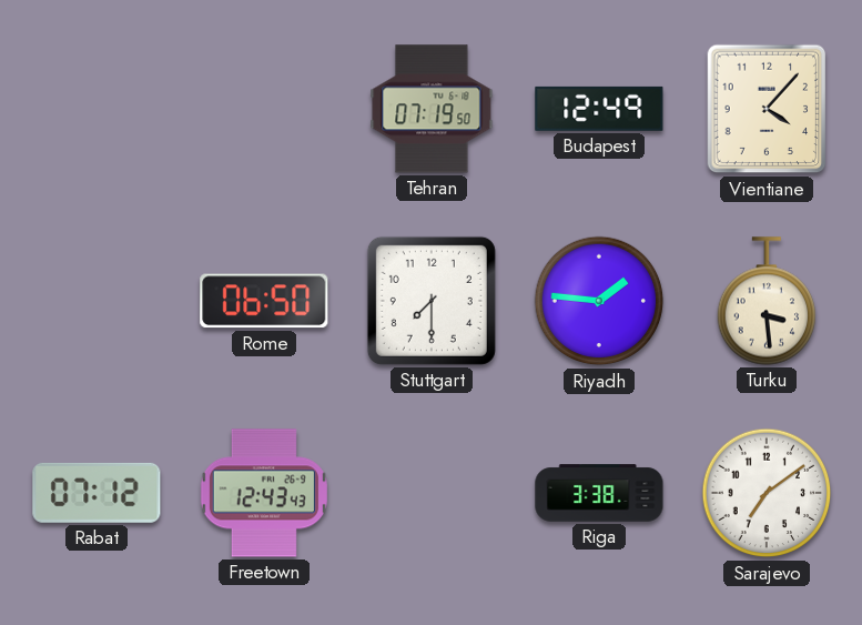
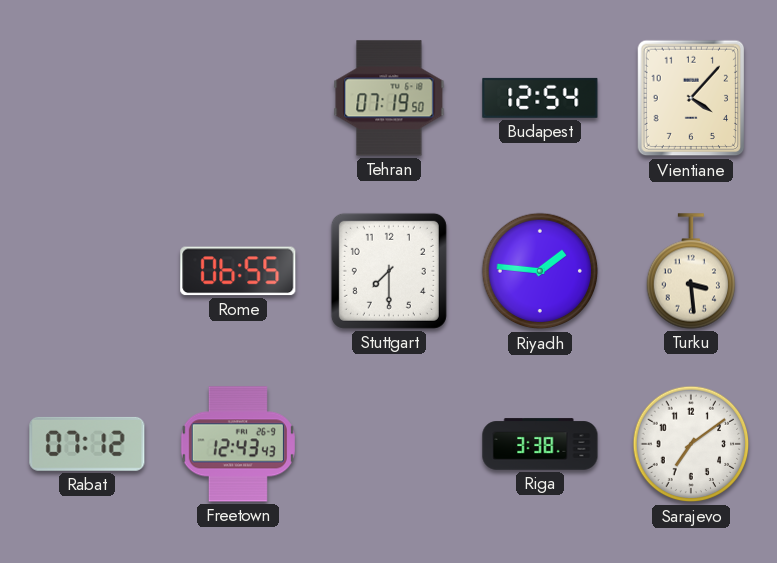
Budapest: 12:49 -> 12:54
Rome: 06:50 -> 06:55
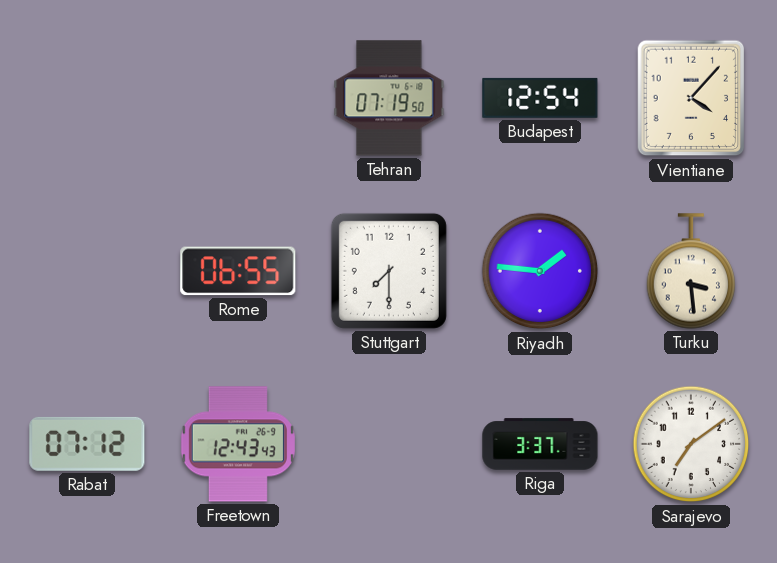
Riga: 3:38 -> 3:37
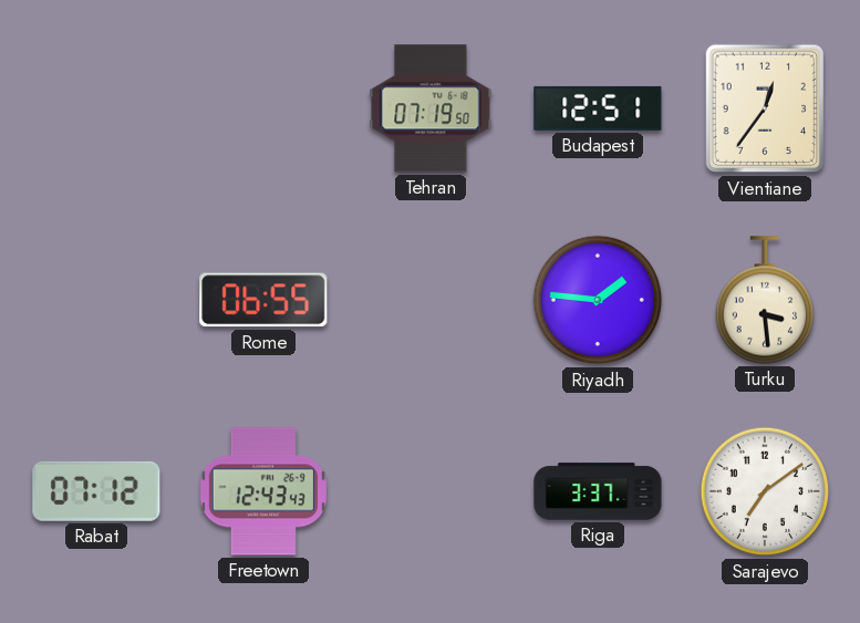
Budapest: 12:54 -> 12:51
Vientiane: 4:07 -> 12:36
Stuttgart: 7:30 -> none
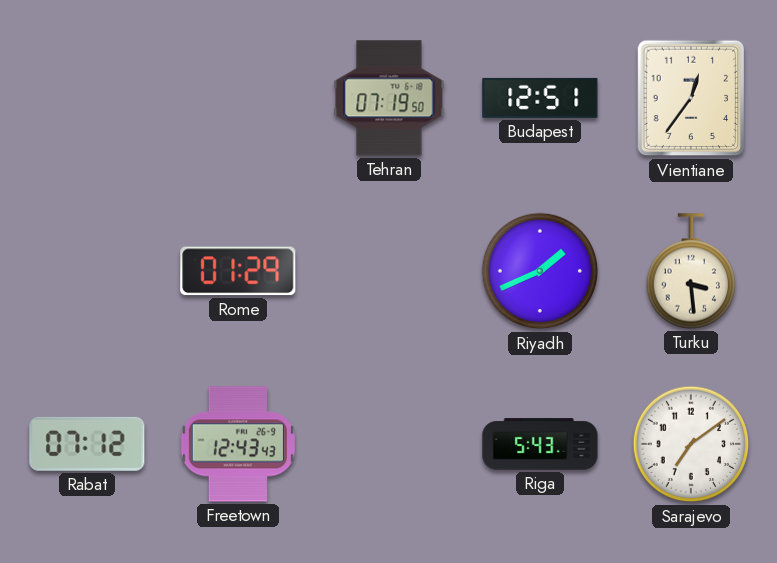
Rome: 06:55 -> 01:29
Riyadh: 1:46 -> 1:41
Riga: 3:37 -> 5:43
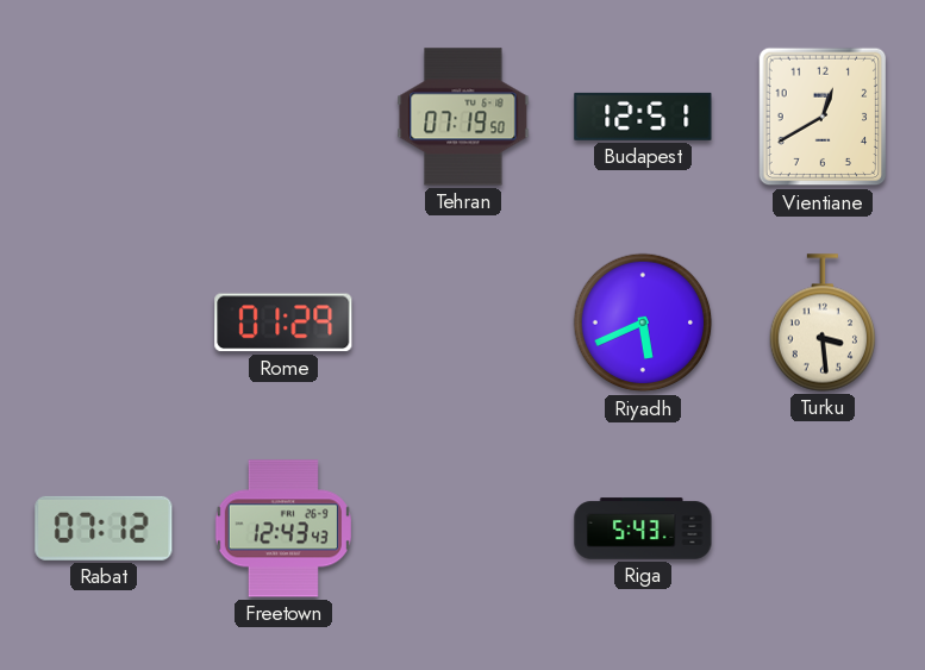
Vientiane: 12:36 -> 12:40
Riyadh: 1:41 -> 5:41
Sarajevo: 7:09 -> none
